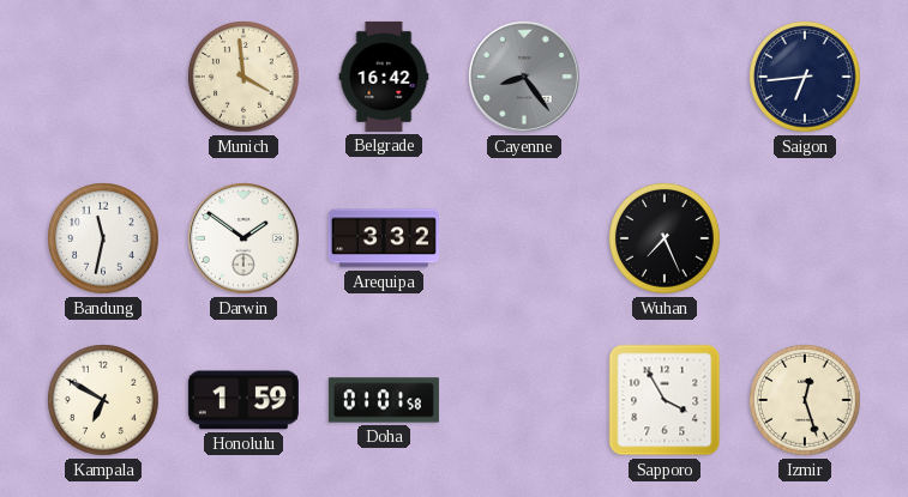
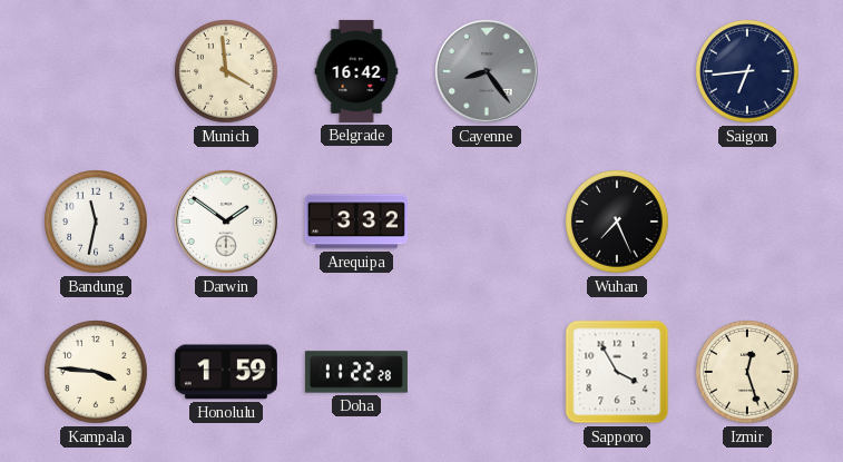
Kampala: 6:50 -> 3:46
Doha: 01:01 -> 11:22
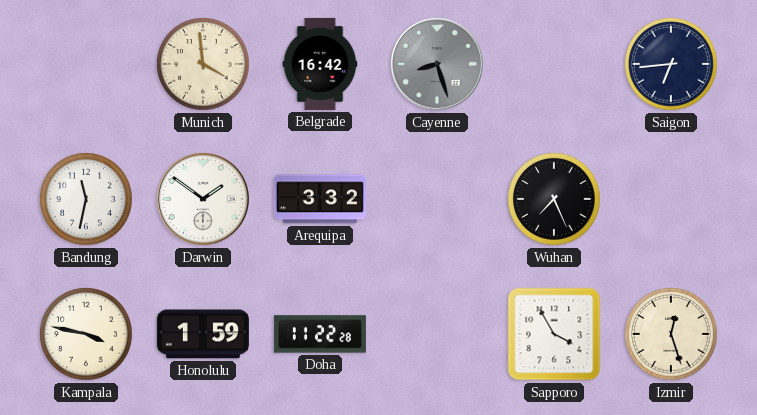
Cayenne: 8:24 -> 8:27
Kampala: 3:46 -> 3:47
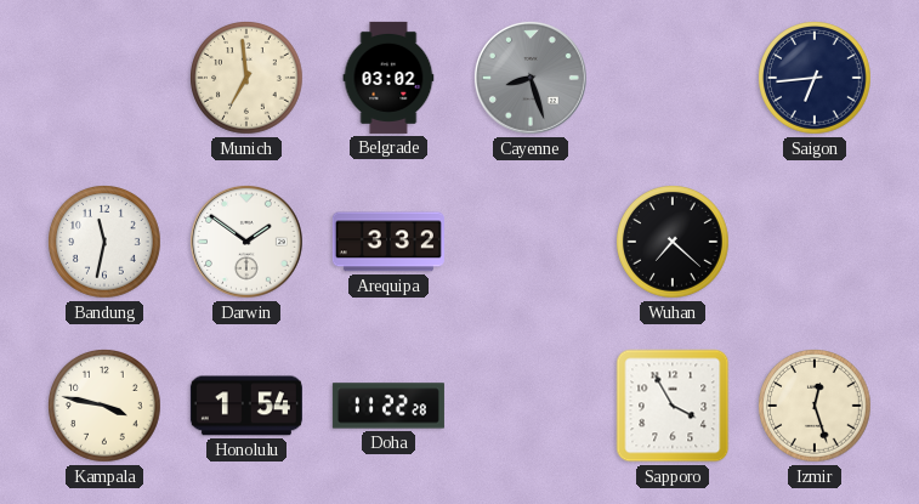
Munich: 3:59 -> 6:59
Belgrade: 16:42 -> 03:02
Wuhan: 7:26 -> 7:22
Honolulu: 1:59 -> 1:54
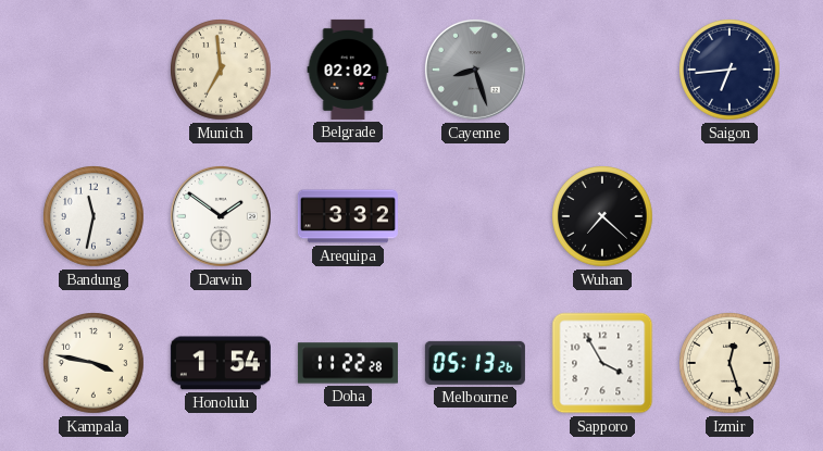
Belgrade: 03:02 -> 02:02
Melbourne: none -> 05:13
